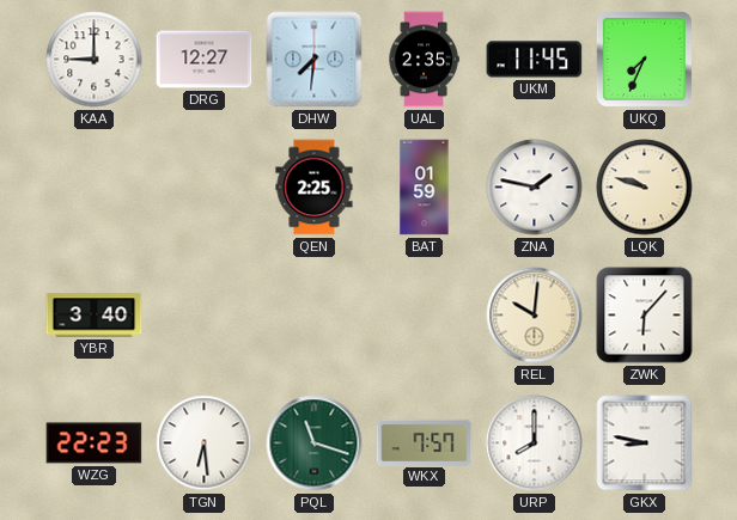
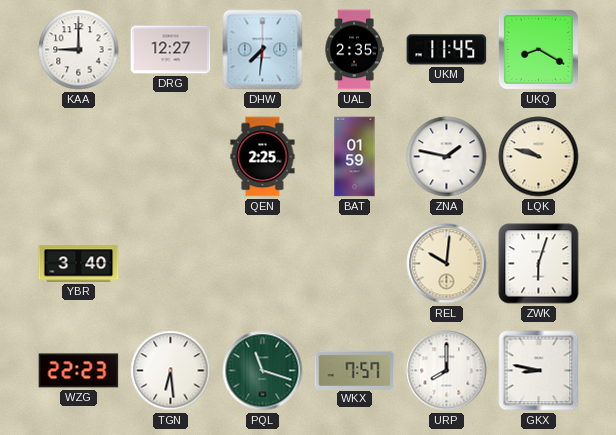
UKQ: 7:34 -> 8:20
ZWK: 6:07 -> 6:03
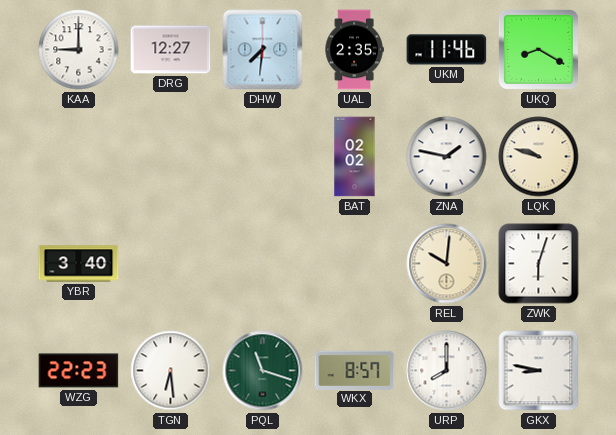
UKM: 11:45 -> 11:46
QEN: 2:25 -> none
BAT: 01:59 -> 02:02
WKX: 7:57 -> 8:57
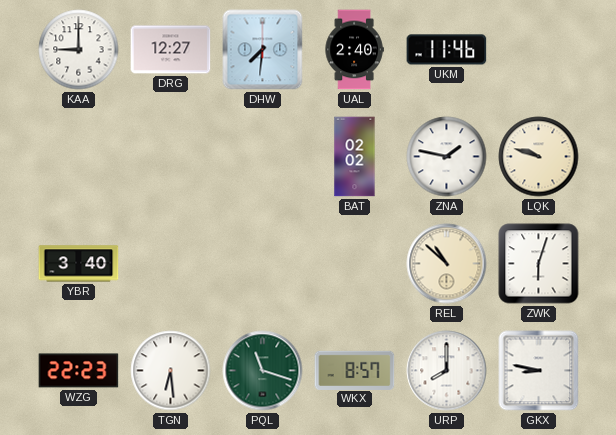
UAL: 2:35 -> 2:40
UKQ: 8:20 -> none
REL: 10:01 -> 10:52
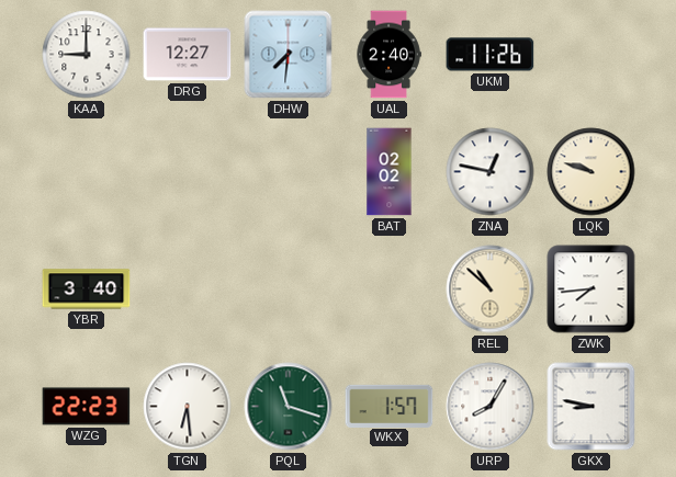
UKM: 11:46 -> 11:26
ZNA: 1:47 -> 12:47
ZWK: 6:03 -> 7:44
WKX: 8:57 -> 1:57
URP: 8:00 -> 8:05
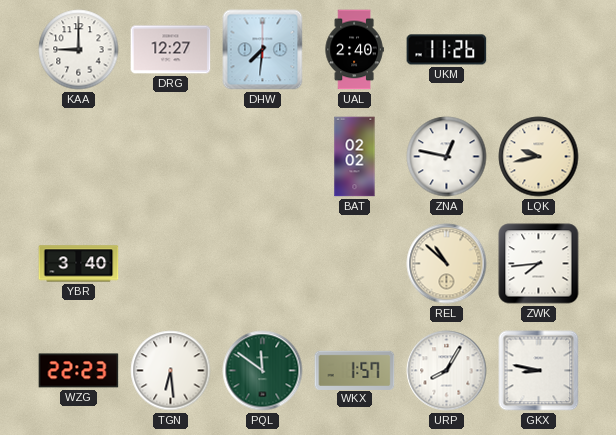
LQK: 9:48 -> 9:43
PQL: 11:18 -> 11:51
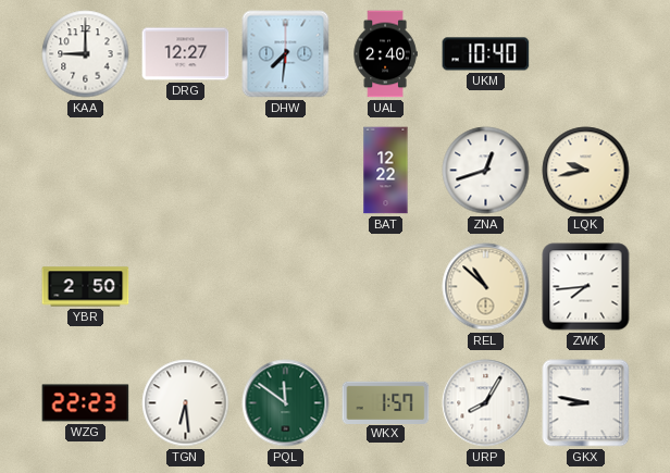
UKM: 11:26 -> 10:40
BAT: 02:02 -> 12:22
ZNA: 12:47 -> 12:42
YBR: 3:40 -> 2:50
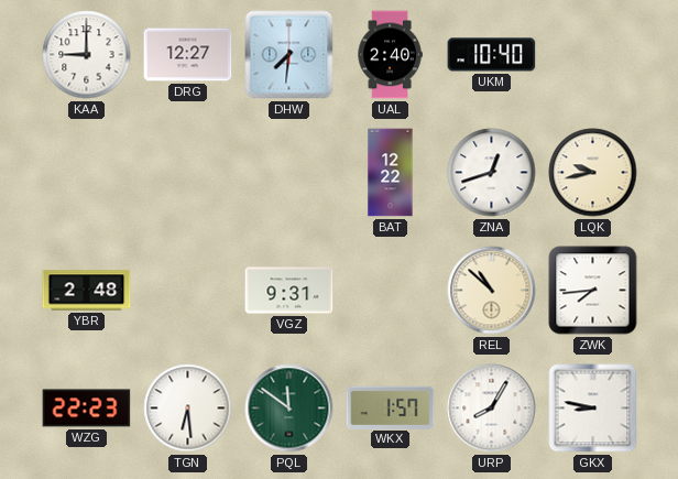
YBR: 2:50 -> 2:48
VGZ: none -> 9:31
